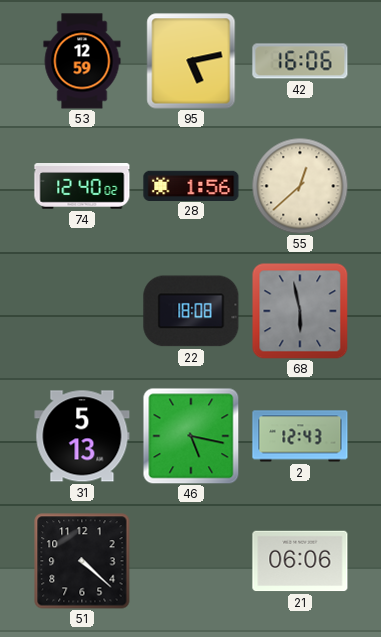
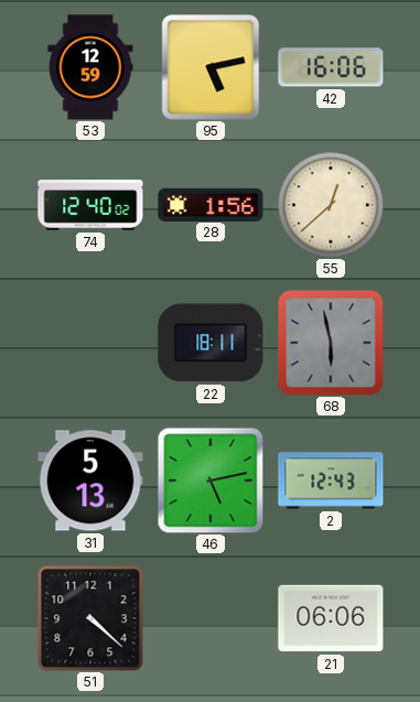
22: 18:08 -> 18:11
46: 5:17 -> 5:13
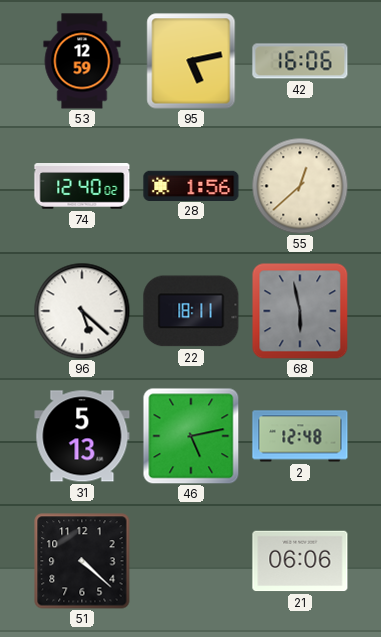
96: none -> 5:22
2: 12:43 -> 12:48
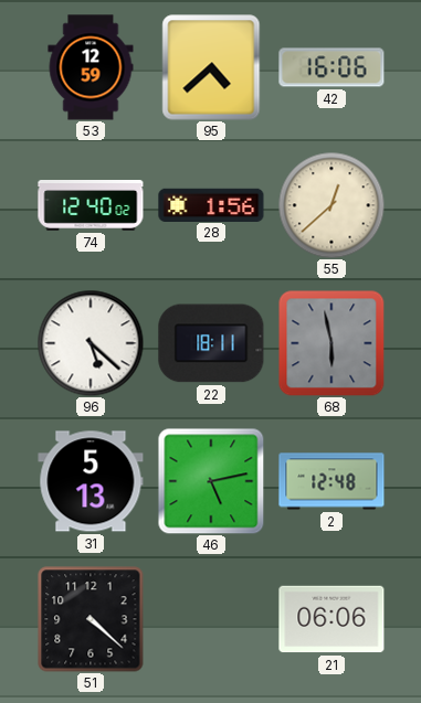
95: 5:13 -> 4:38
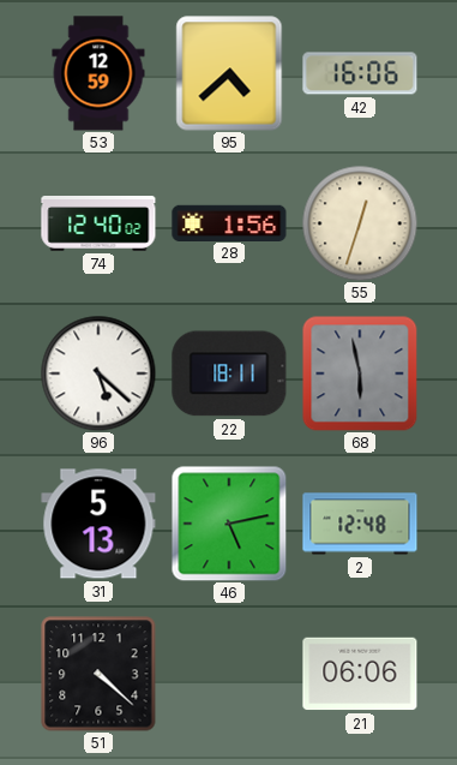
55: 12:38 -> 12:33
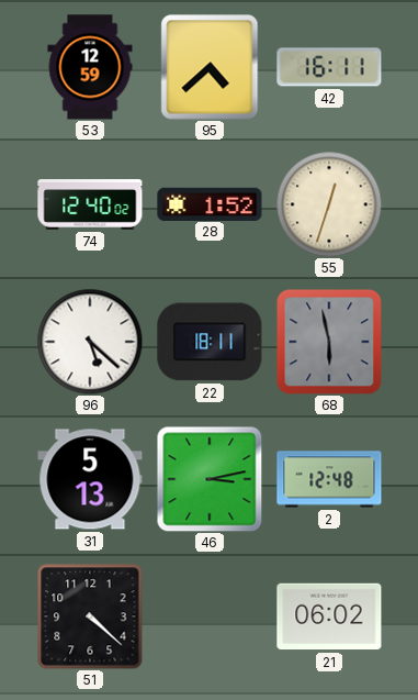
42: 16:06 -> 16:11
28: 1:56 -> 1:52
46: 5:13 -> 3:13
21: 06:06 -> 06:02
